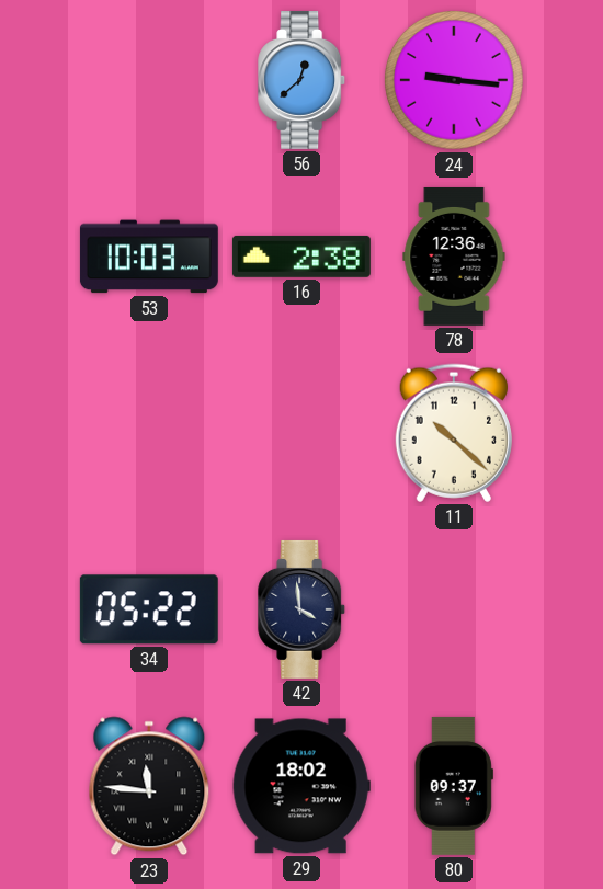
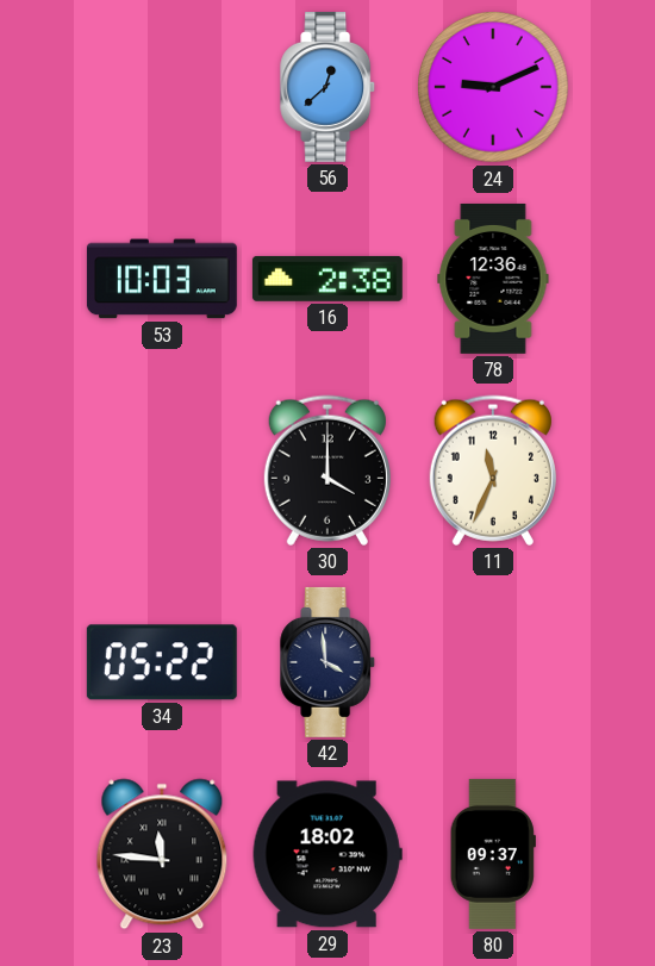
24: 9:16 -> 9:11
30: none -> 4:00
11: 10:22 -> 11:34
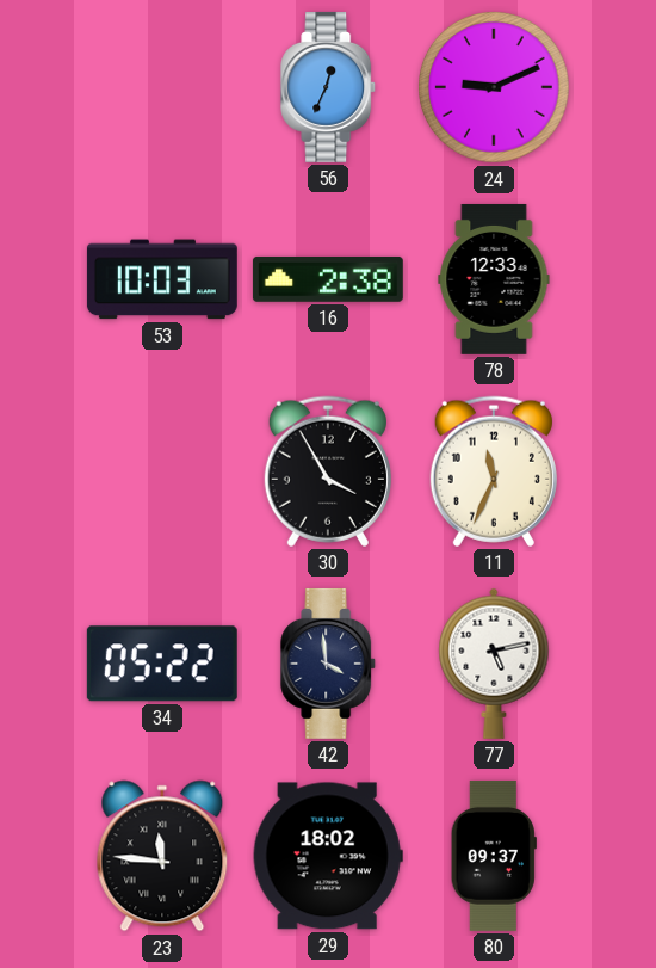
56: 12:38 -> 12:34
78: 12:36 -> 12:33
30: 4:00 -> 3:55
77: none -> 5:13
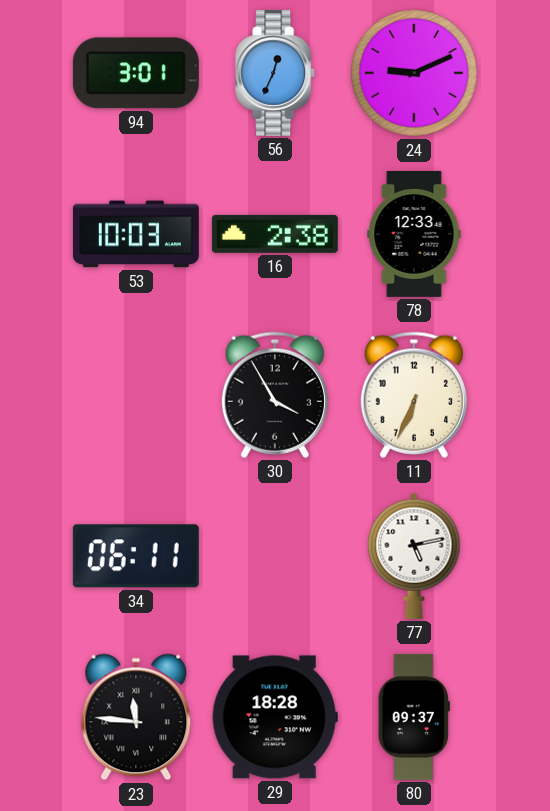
94: none -> 3:01
11: 11:34 -> 6:34
34: 05:22 -> 06:11
42: 3:59 -> none
29: 18:02 -> 18:28
